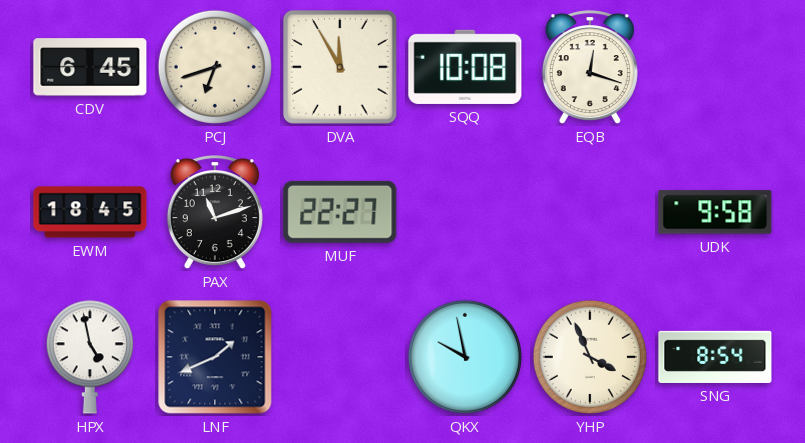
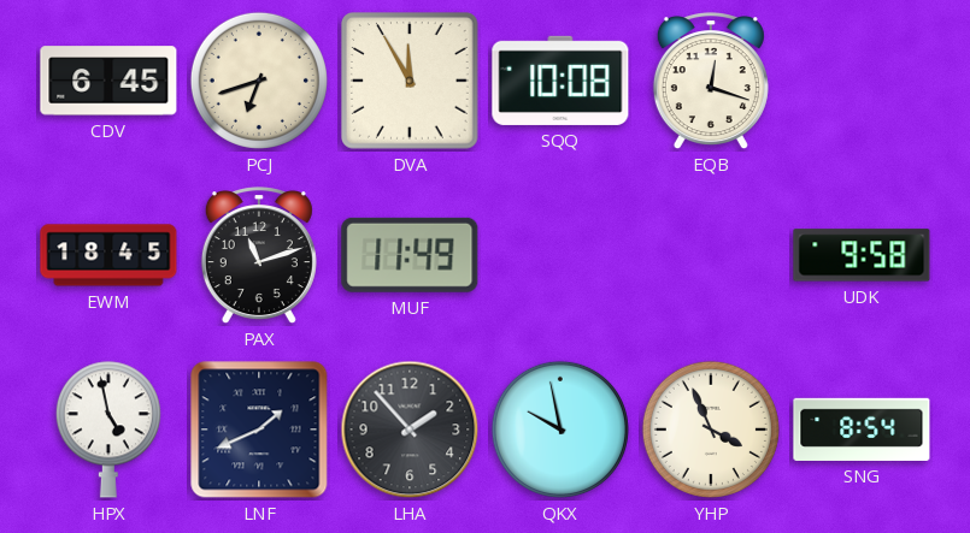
MUF: 22:27 -> 11:49
LHA: none -> 1:53
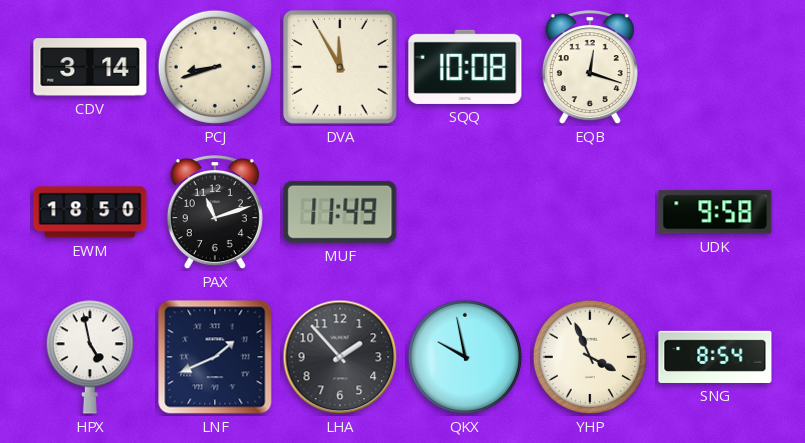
CDV: 6:45 -> 3:14
PCJ: 6:42 -> 8:42
EWM: 18:45 -> 18:50
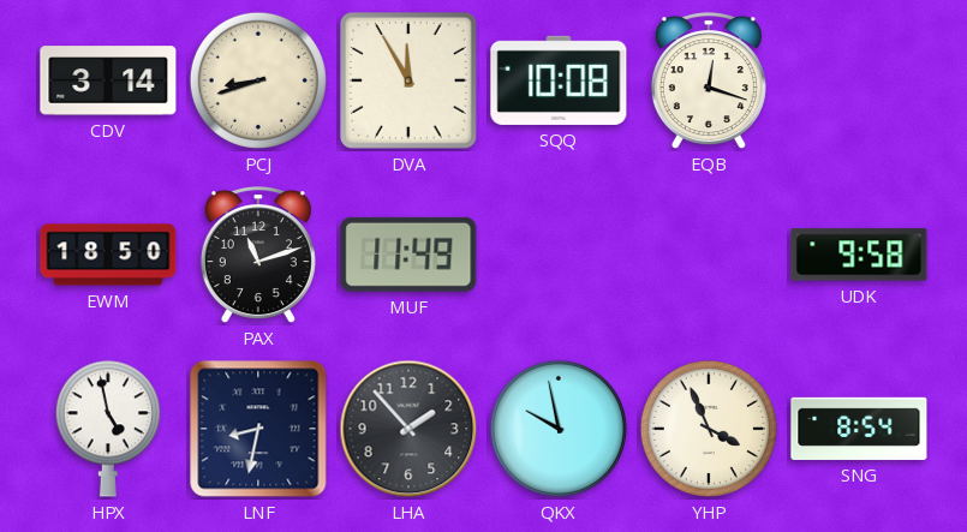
LNF: 1:41 -> 8:32
